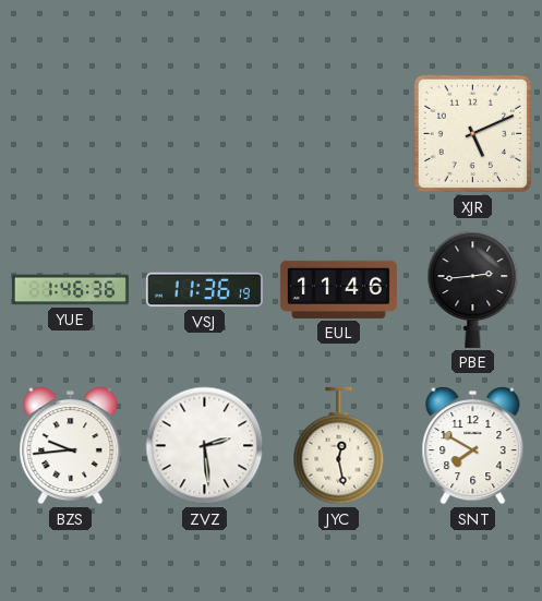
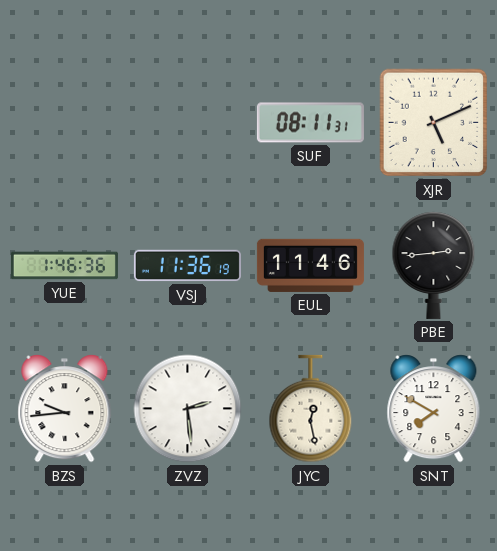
SUF: none -> 08:11
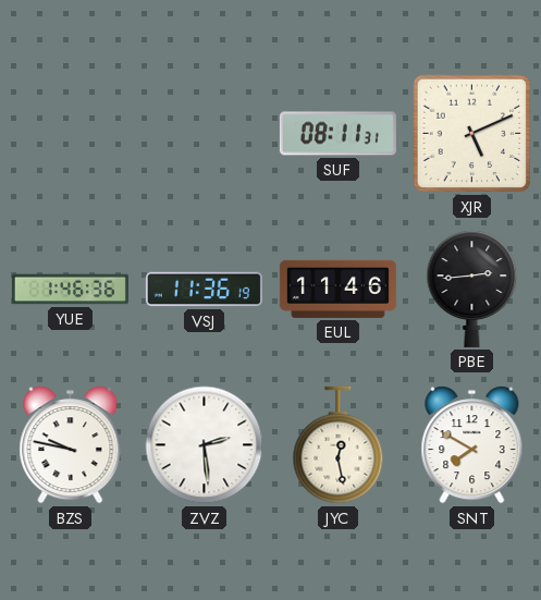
BZS: 9:44 -> 9:47
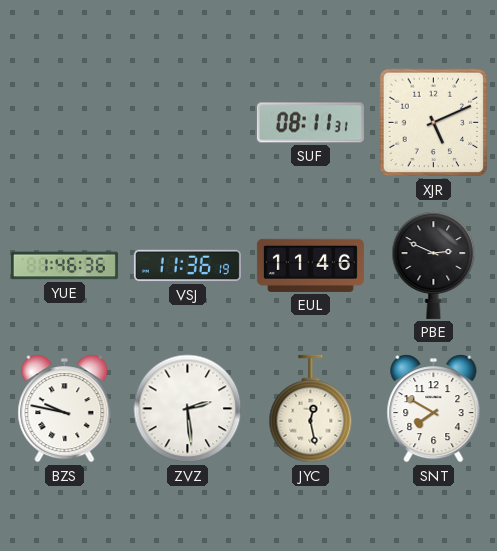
PBE: 2:44 -> 2:49
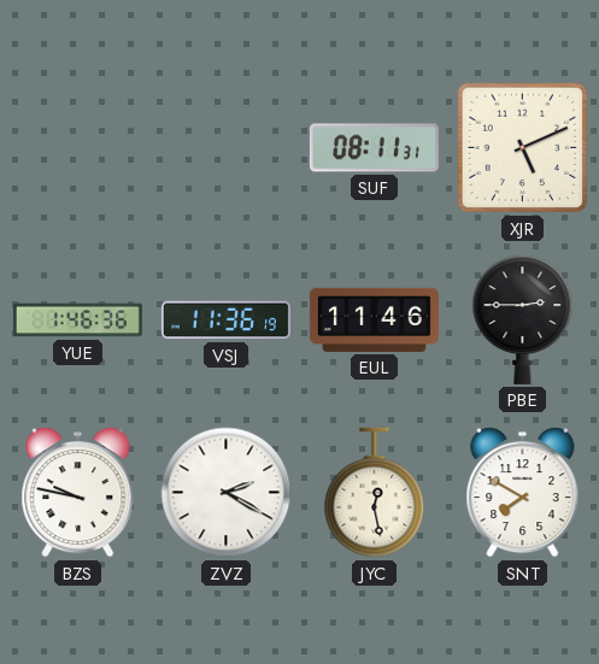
PBE: 2:49 -> 2:45
ZVZ: 2:29 -> 2:20
